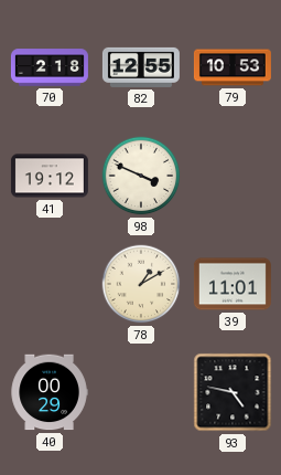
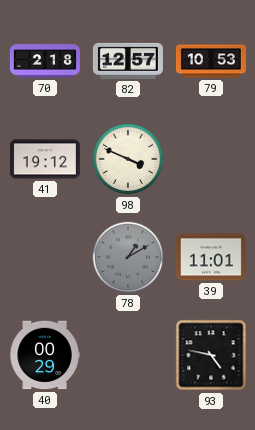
82: 12:55 -> 12:57
78 dial: cream -> grey
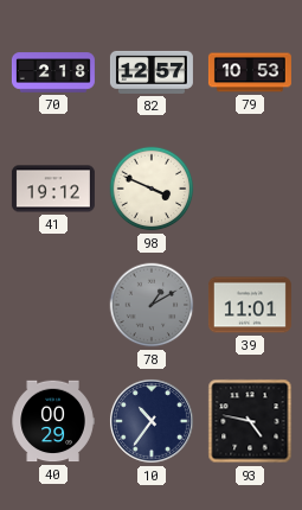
10: none -> 10:36
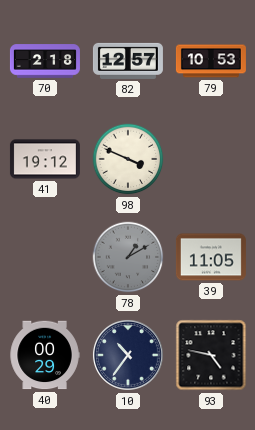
39: 11:01 -> 11:05
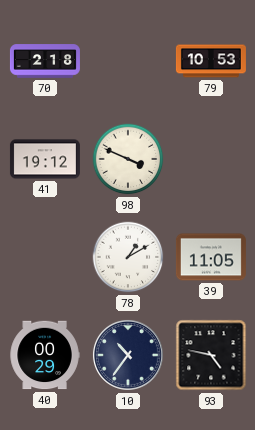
82: 12:57 -> none
78 dial: grey -> white
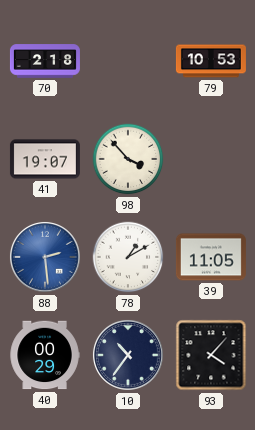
41: 19:12 -> 19:07
98: 3:49 -> 3:53
88: none -> 2:29
93: 4:47 -> 4:07
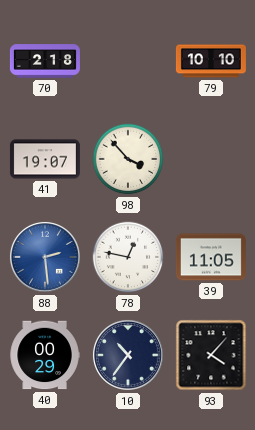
79: 10:53 -> 10:10
78: 1:10 -> 12:47
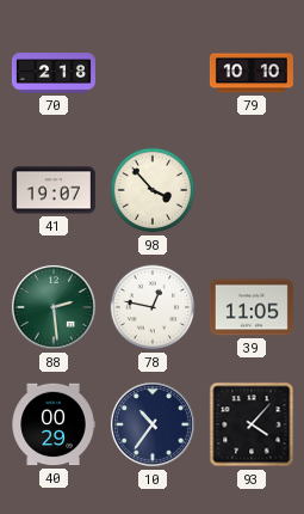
88 dial: blue -> green
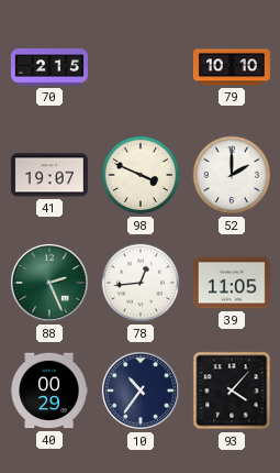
70: 2:18 -> 2:15
98: 3:53 -> 3:49
52: none -> 2:00
88: 2:29 -> 2:26
78: 12:47 -> 12:44
